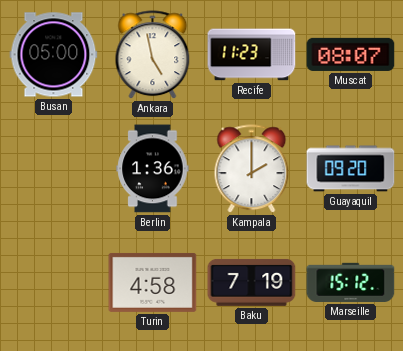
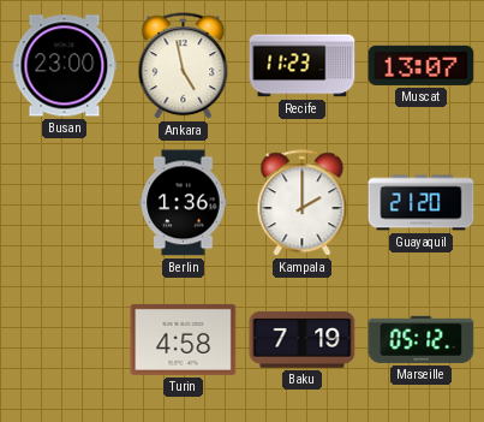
Busan: 05:00 -> 23:00
Muscat: 08:07 -> 13:07
Guayaquil: 09:20 -> 21:20
Marseille: 15:12 -> 05:12
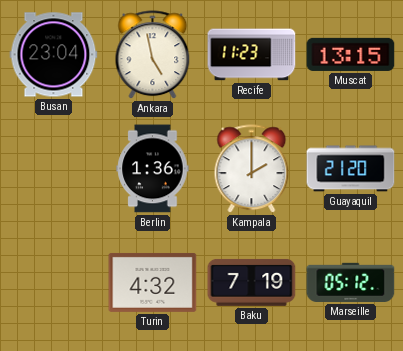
Busan: 23:00 -> 23:04
Muscat: 13:07 -> 13:15
Turin: 4:58 -> 4:32
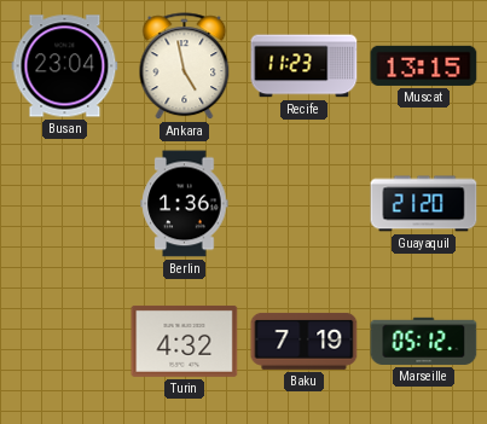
Kampala: 2:00 -> none
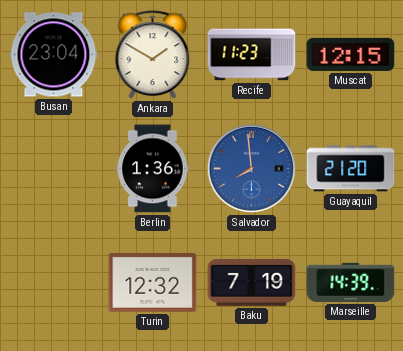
Ankara: 4:58 -> 1:50
Muscat: 13:15 -> 12:15
Salvador: none -> 7:59
Turin: 4:32 -> 12:32
Marseille: 05:12 -> 14:39
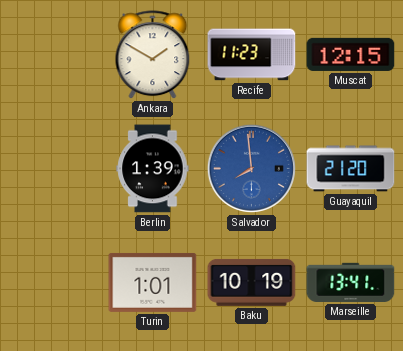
Busan: 23:04 -> none
Berlin: 1:36 -> 1:39
Turin: 12:32 -> 1:01
Baku: 7:19 -> 10:19
Marseille: 14:39 -> 13:41
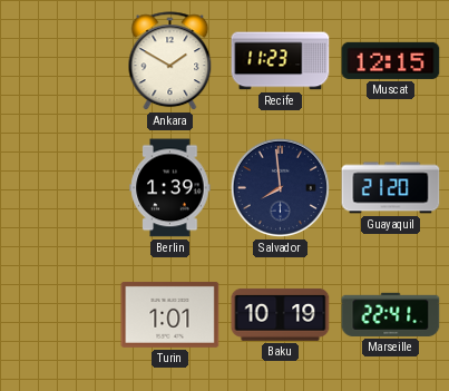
Salvador dial: blue -> navy
Marseille: 13:41 -> 22:41
